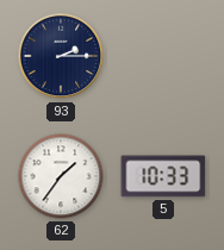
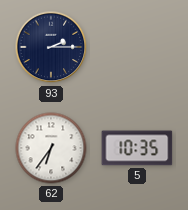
62: 1:36 -> 6:36
5: 10:33 -> 10:35
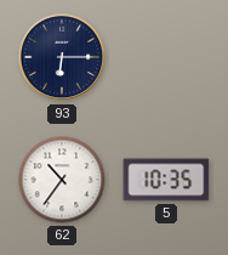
93: 2:15 -> 6:15
62: 6:36 -> 10:36
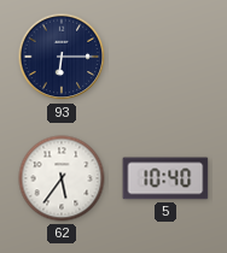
62: 10:36 -> 5:36
5: 10:35 -> 10:40
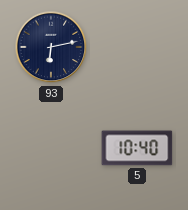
93: 6:15 -> 6:13
62: 5:36 -> none
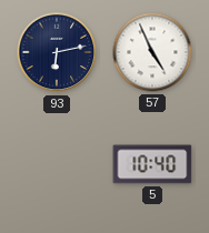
57: none -> 4:56
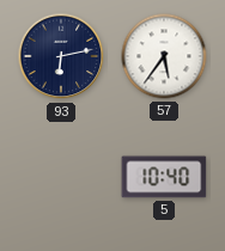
57: 4:56 -> 5:36
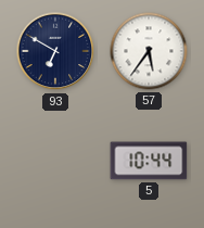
93: 6:13 -> 6:50
5: 10:40 -> 10:44
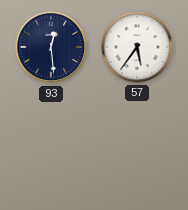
93: 6:50 -> 12:29
5: 10:44 -> none
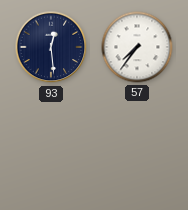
57: 5:36 -> 7:36
